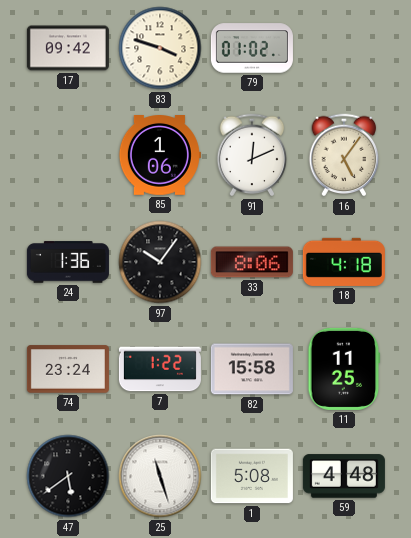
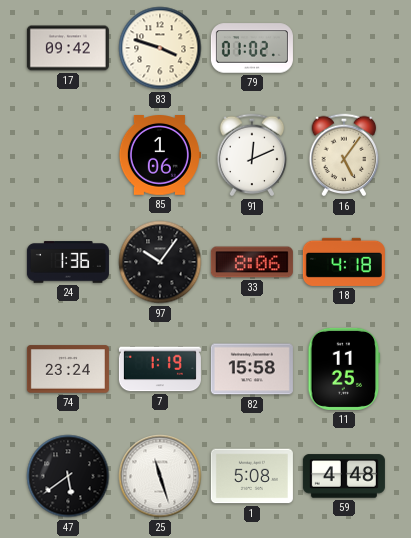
7: 1:22 -> 1:19
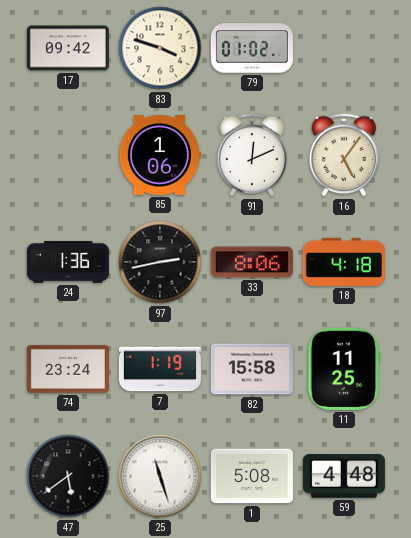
97: 10:06 -> 2:43
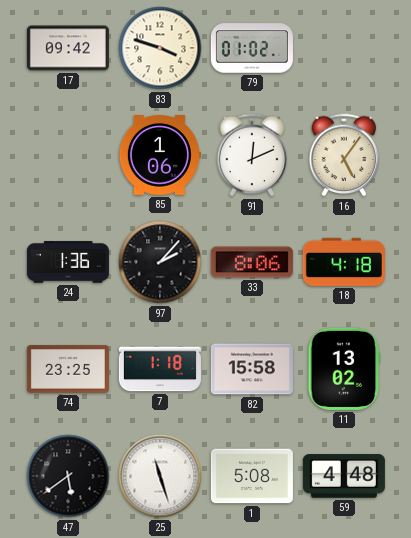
97: 2:43 -> 2:07
74: 23:24 -> 23:25
7: 1:19 -> 1:18
11: 11:25 -> 13:02
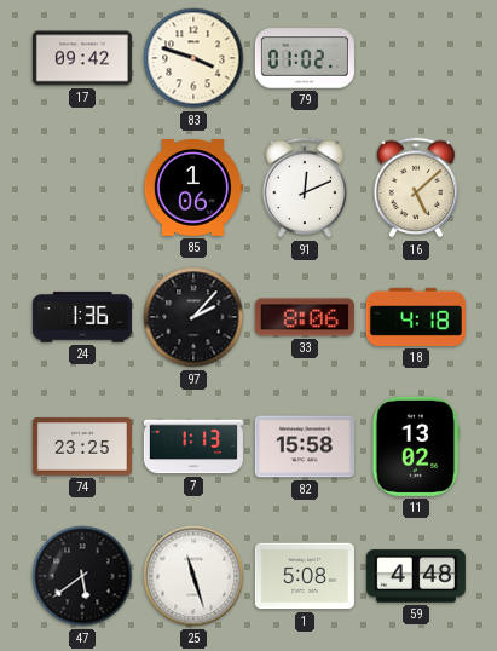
16: 5:06 -> 5:08
7: 1:18 -> 1:13
